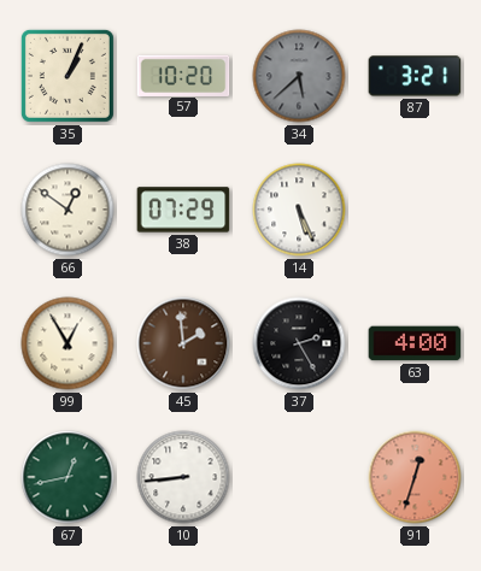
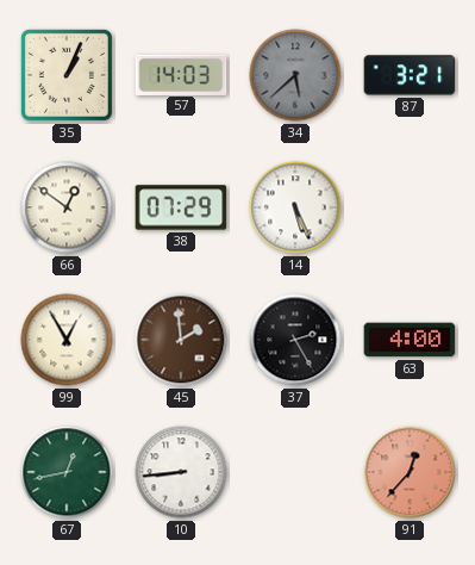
57: 10:20 -> 14:03
91: 12:33 -> 12:37
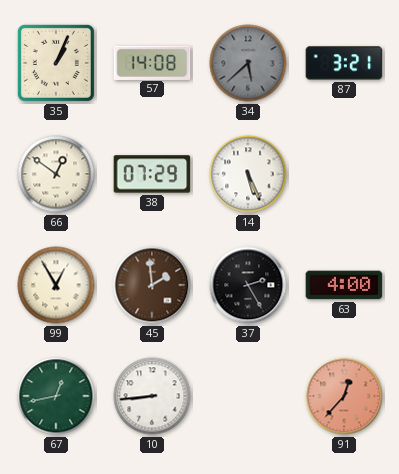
57: 14:03 -> 14:08
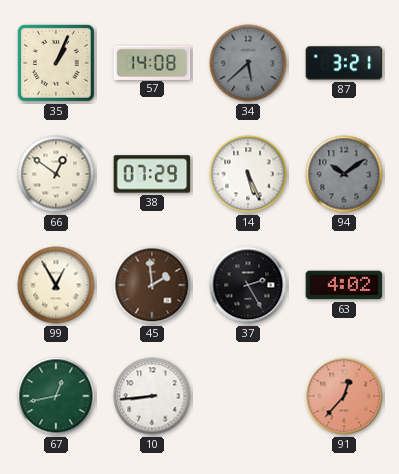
94: none -> 10:09
63: 4:00 -> 4:02
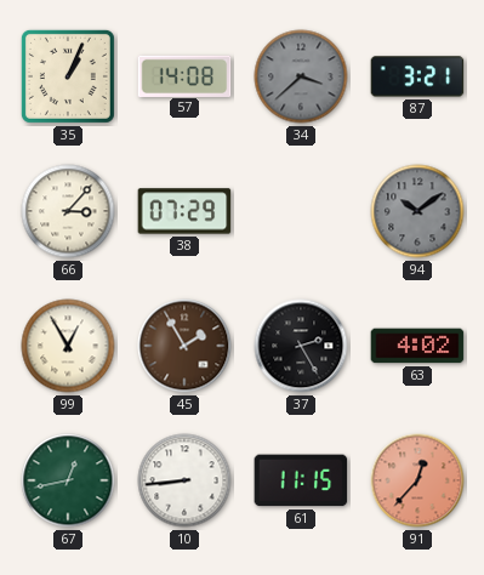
34: 5:38 -> 3:38
66: 12:51 -> 3:07
14: 5:26 -> none
45: 1:59 -> 1:55
61: none -> 11:15
